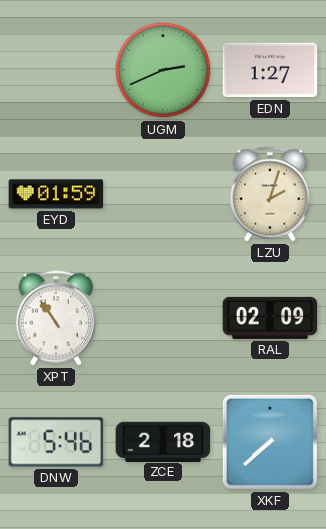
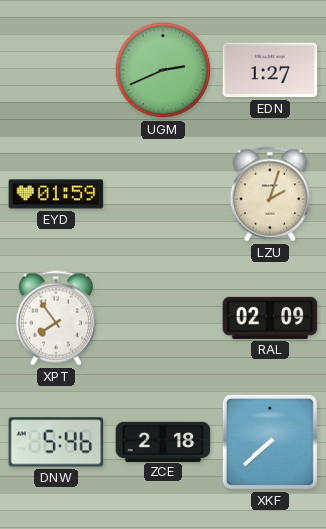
XPT: 10:54 -> 7:54
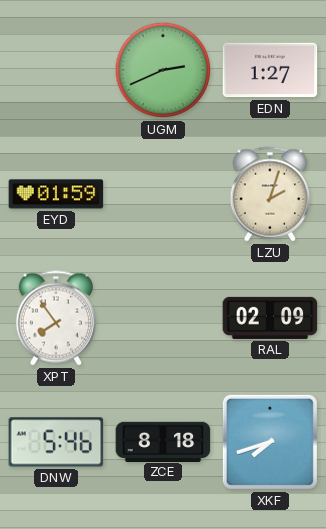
ZCE: 2:18 -> 8:18
XKF: 7:38 -> 7:42
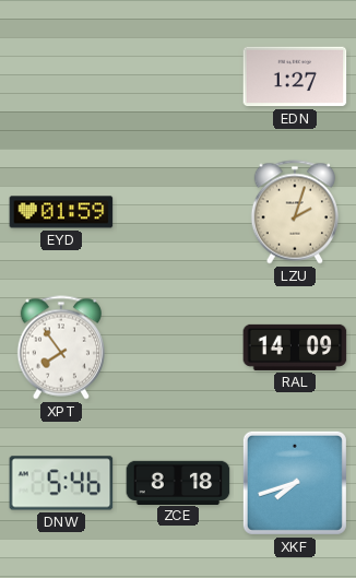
UGM: 2:41 -> none
RAL: 02:09 -> 14:09
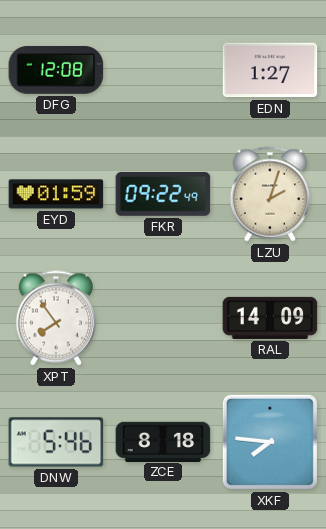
DFG: none -> 12:08
FKR: none -> 09:22
XKF: 7:42 -> 7:46
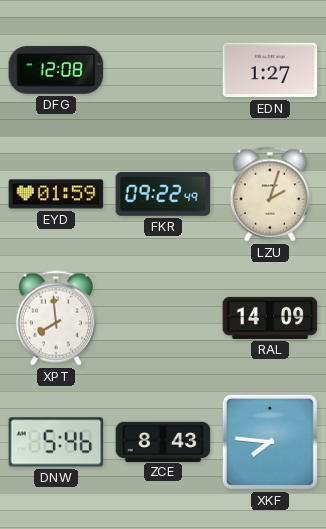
XPT: 7:54 -> 7:59
ZCE: 8:18 -> 8:43
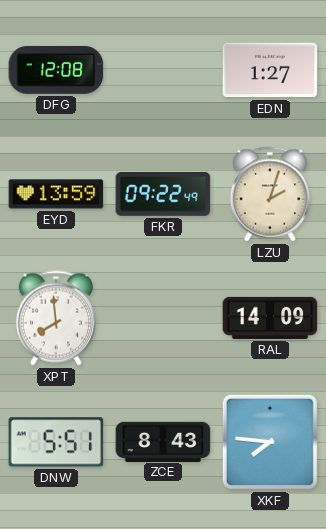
EYD: 01:59 -> 13:59
DNW: 5:46 -> 5:51
